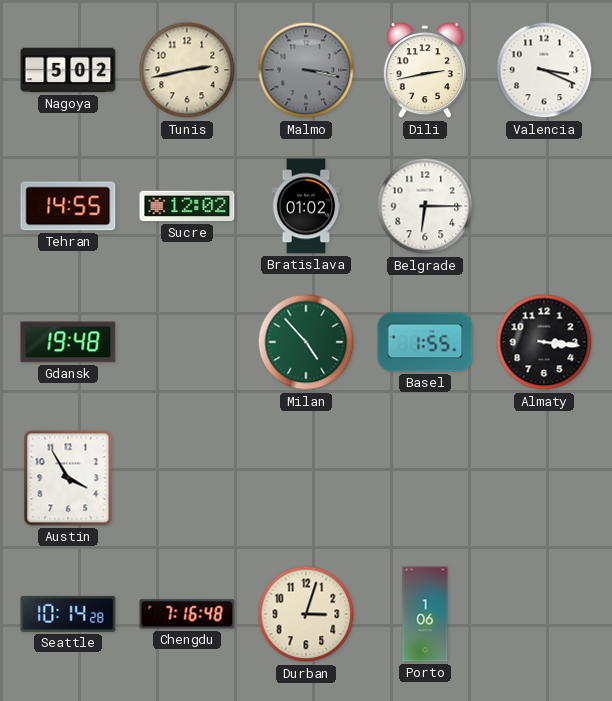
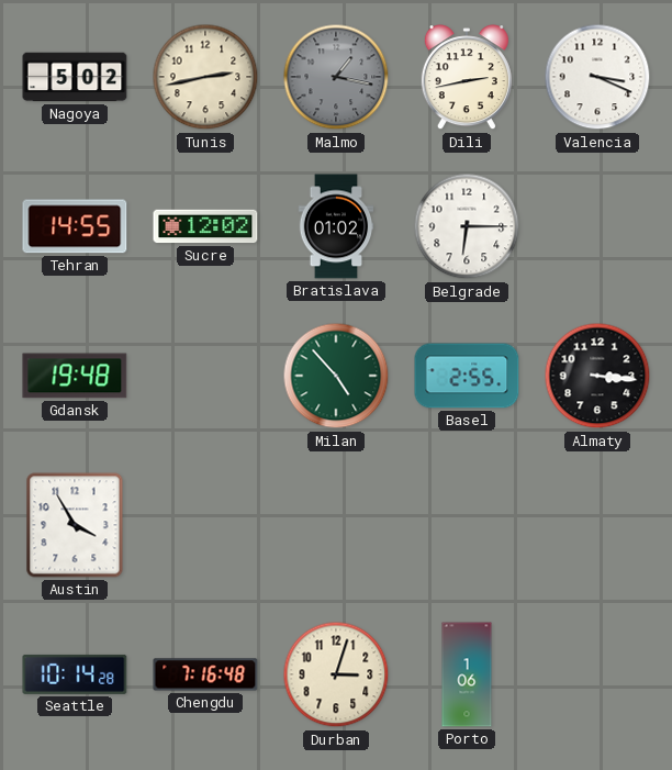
Malmo: 3:17 -> 1:17
Basel: 1:55 -> 2:55
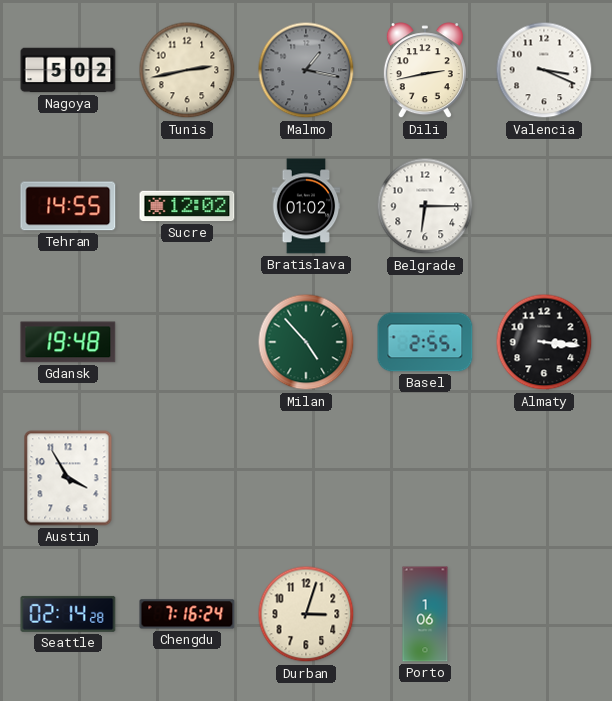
Seattle: 10:14 -> 02:14
Chengdu: 7:16:48 -> 7:16:24
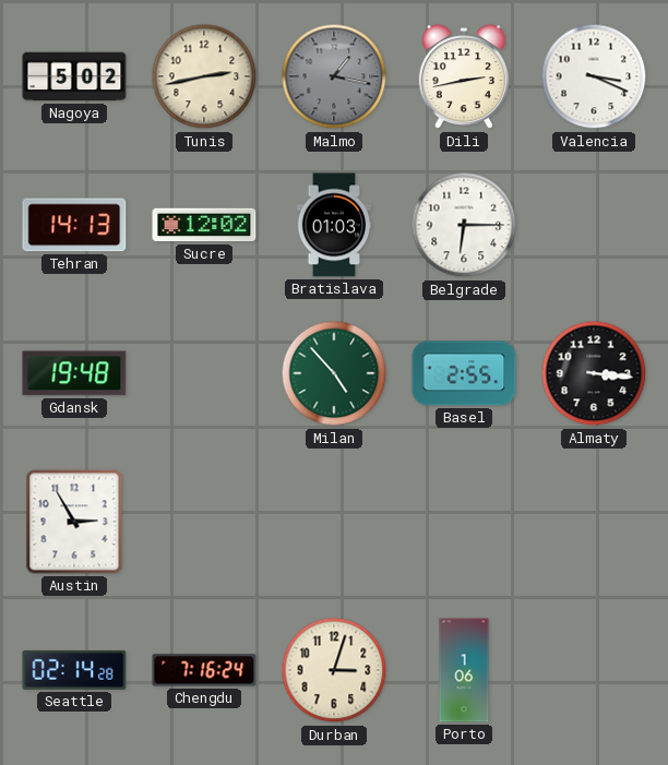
Tehran: 14:55 -> 14:13
Bratislava: 01:02 -> 01:03
Austin: 3:55 -> 2:55
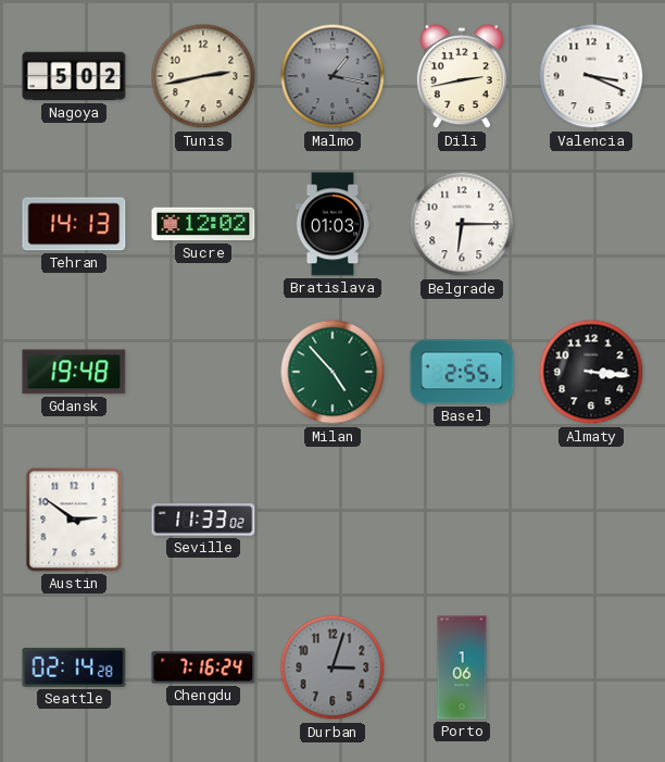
Austin: 2:55 -> 2:51
Seville: none -> 11:33
Durban dial: cream -> grey
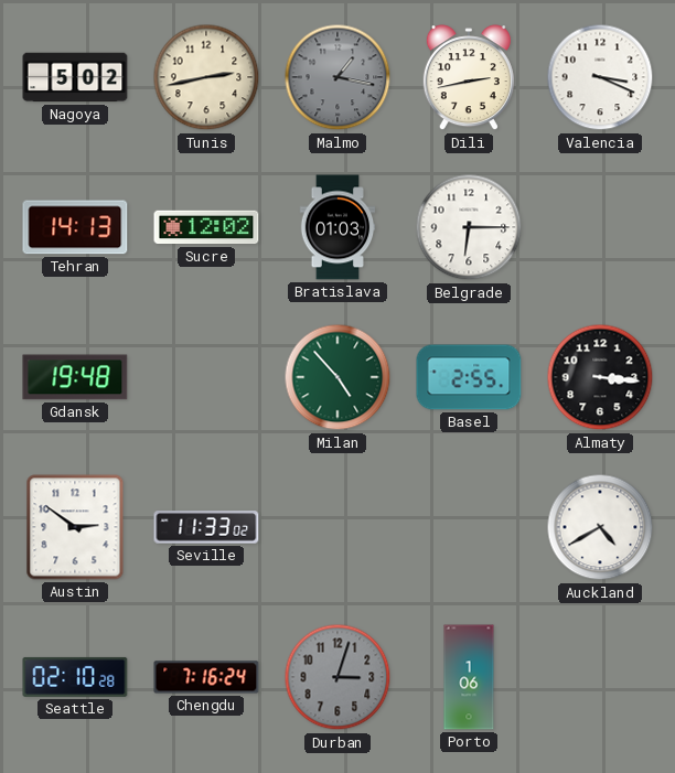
Auckland: none -> 4:40
Seattle: 02:14 -> 02:10
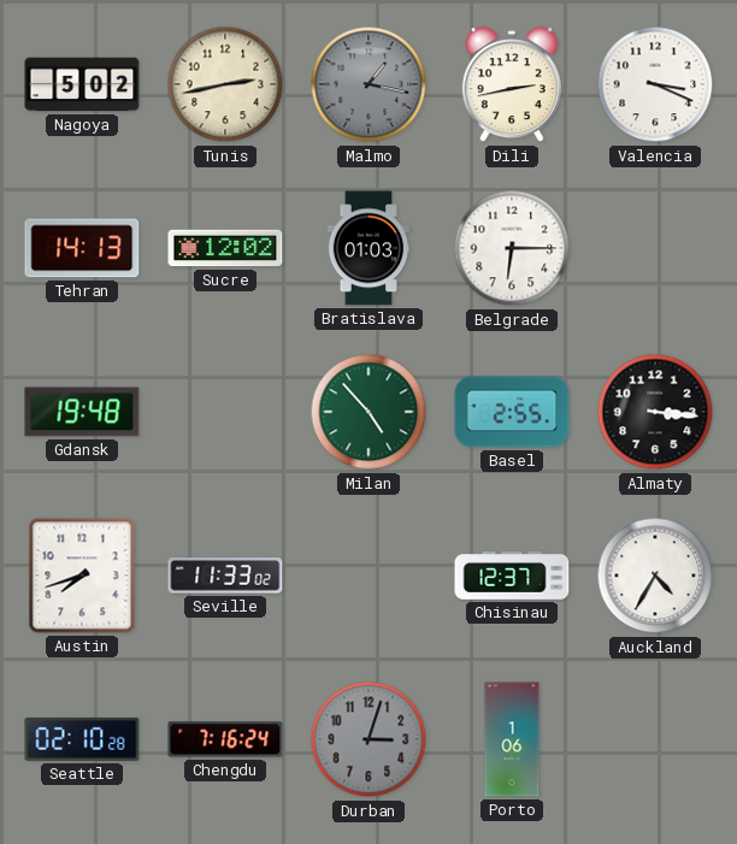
Austin: 2:51 -> 7:42
Chisinau: none -> 12:37
Auckland: 4:40 -> 4:35
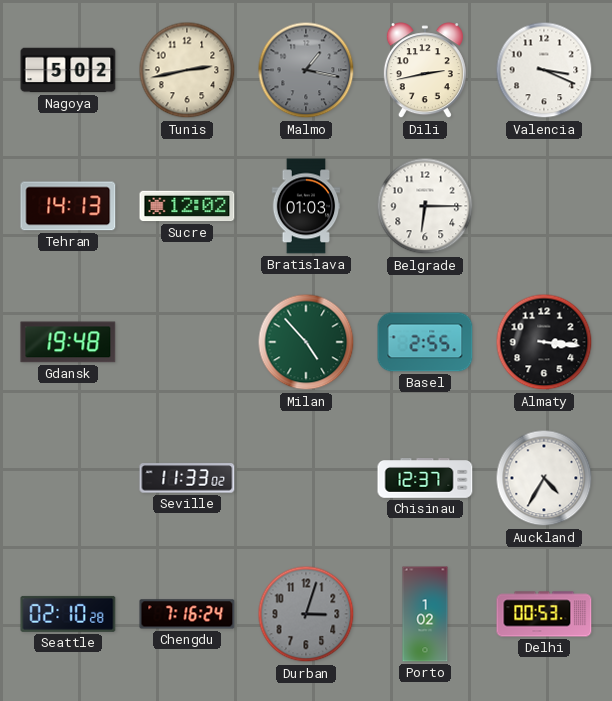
Austin: 7:42 -> none
Porto: 1:06 -> 1:02
Delhi: none -> 00:53
